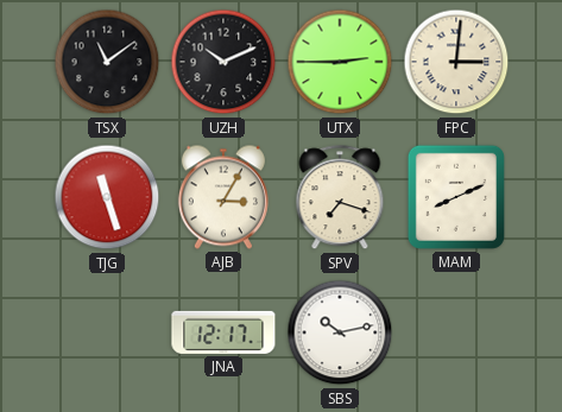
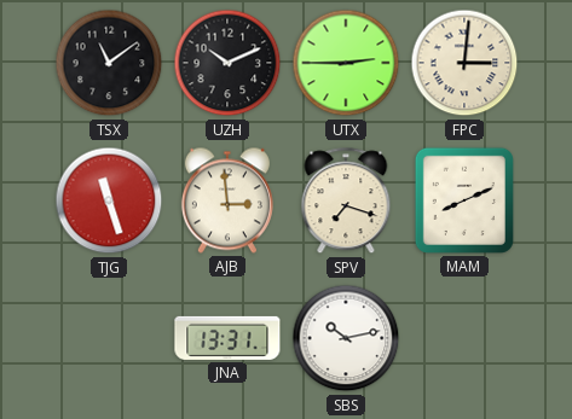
AJB: 3:05 -> 2:59
JNA: 12:17 -> 13:31
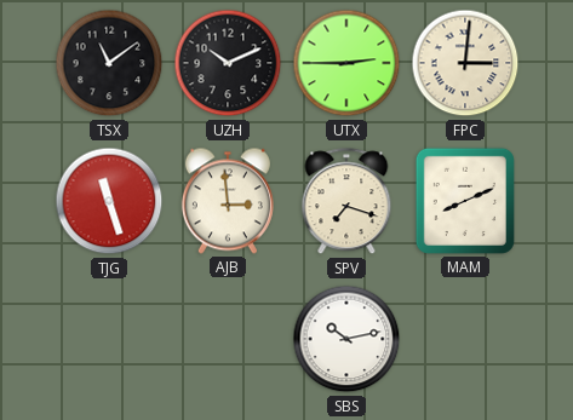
JNA: 13:31 -> none
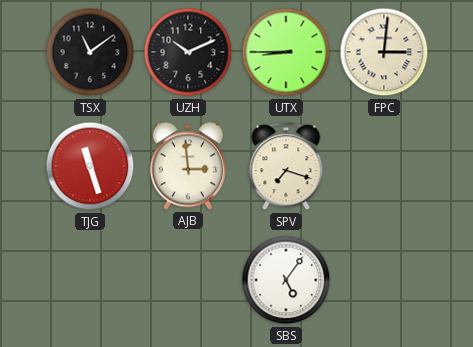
UTX: 2:45 -> 8:45
MAM: 8:11 -> none
SBS: 10:13 -> 5:06
